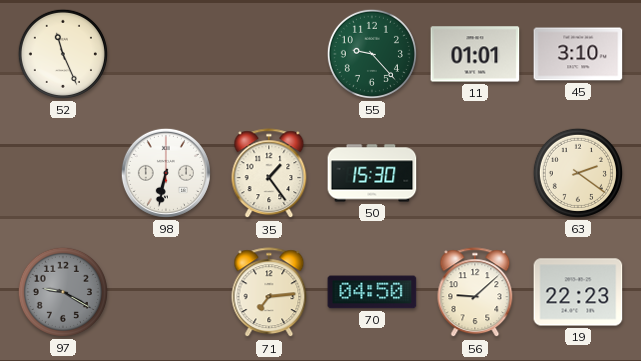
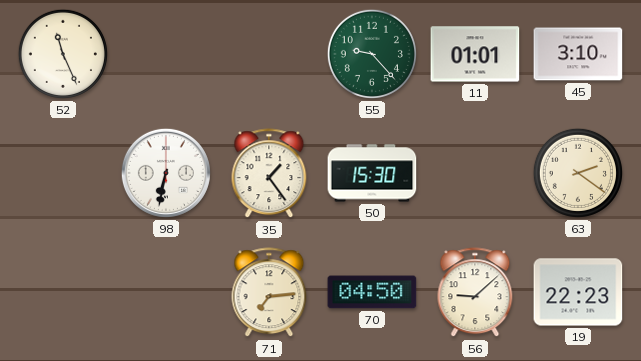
97: 9:20 -> none
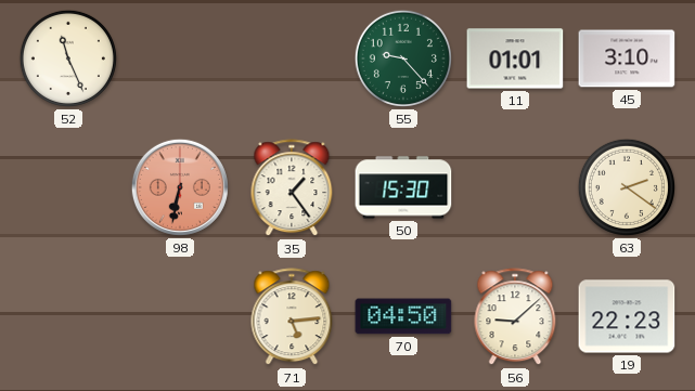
98 dial: white -> salmon
71: 7:14 -> 5:14
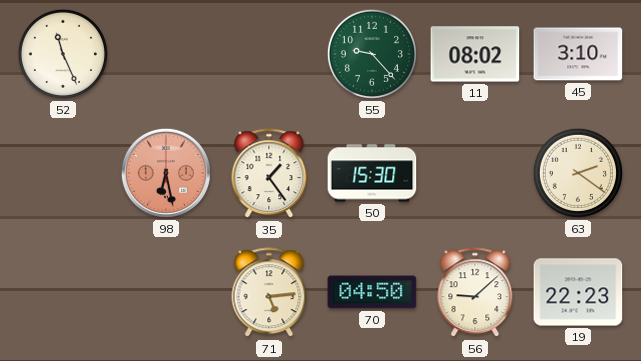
11: 01:01 -> 08:02
98: 6:32 -> 6:28
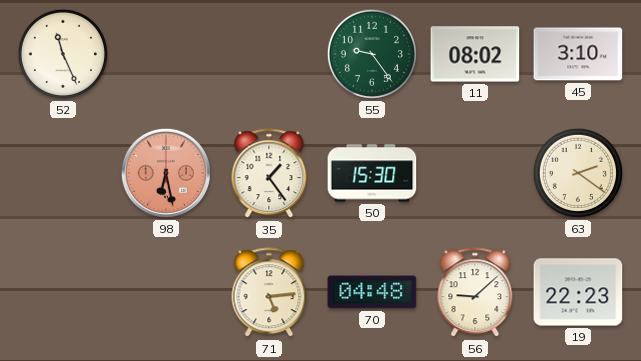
55: 9:23 -> 9:24
70: 04:50 -> 04:48
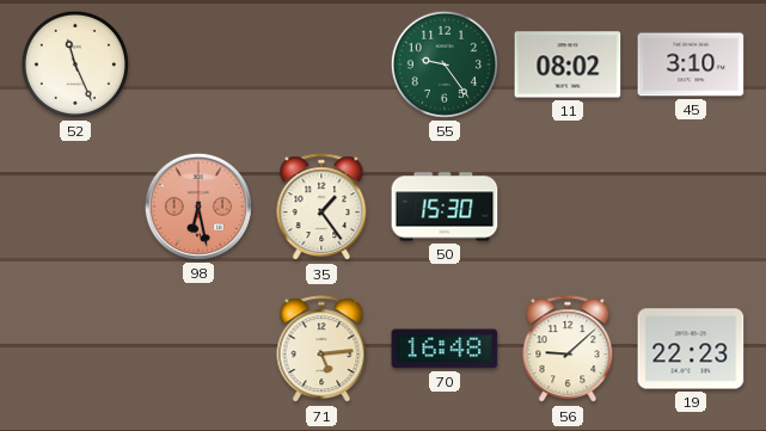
63: 2:21 -> none
70: 04:48 -> 16:48
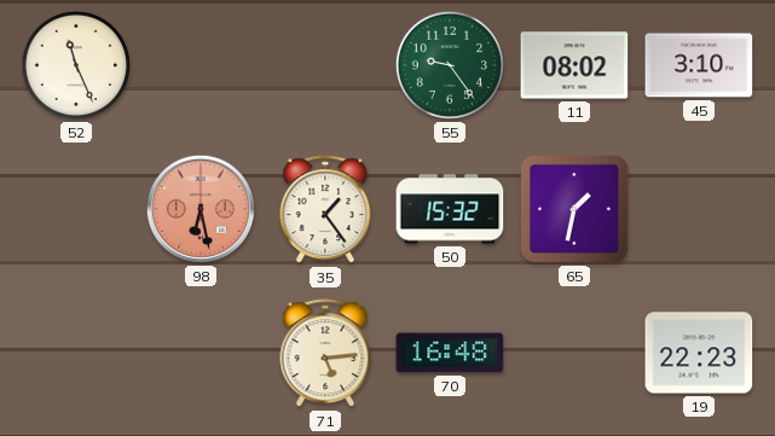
50: 15:30 -> 15:32
65: none -> 1:32
56: 9:08 -> none
